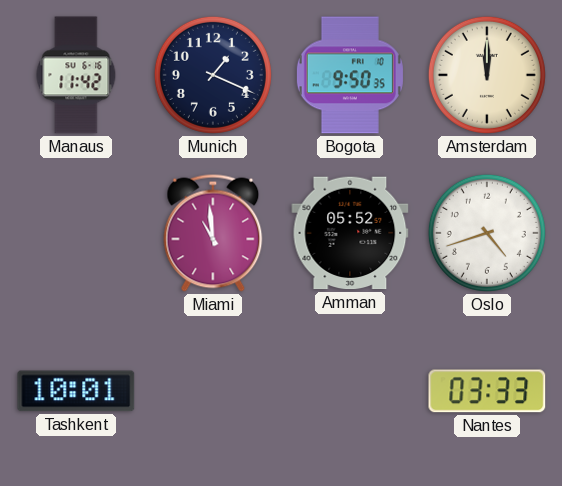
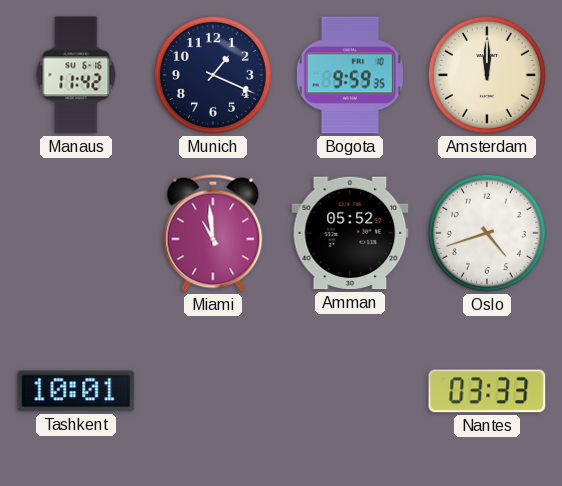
Bogota: 9:50 -> 9:59
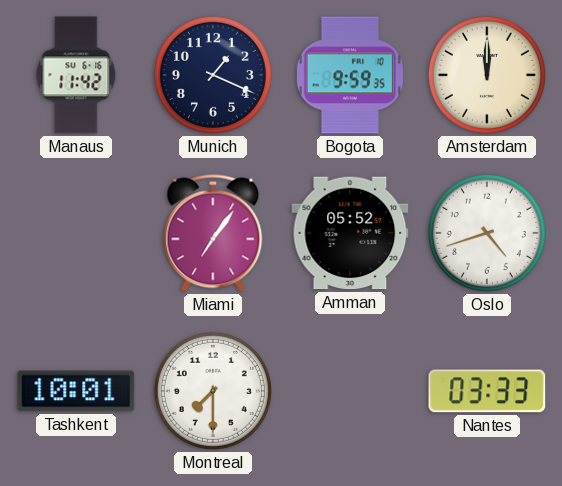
Miami: 10:59 -> 7:06
Montreal: none -> 7:30
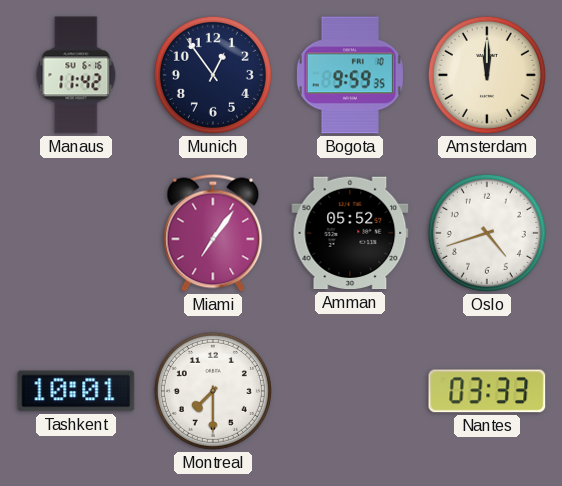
Munich: 1:19 -> 12:54
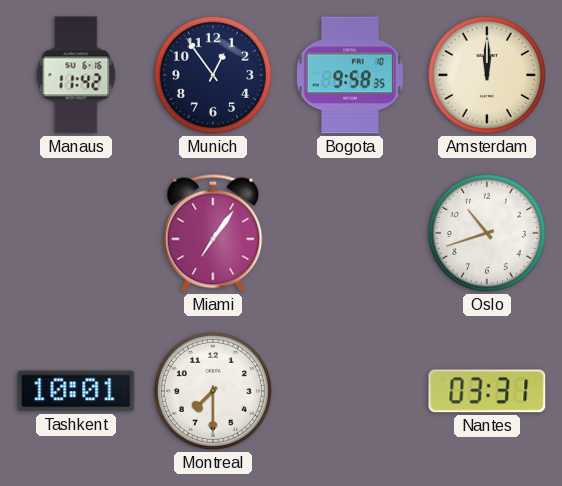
Bogota: 9:59 -> 9:58
Amman: 05:52 -> none
Oslo: 4:42 -> 10:42
Nantes: 03:33 -> 03:31
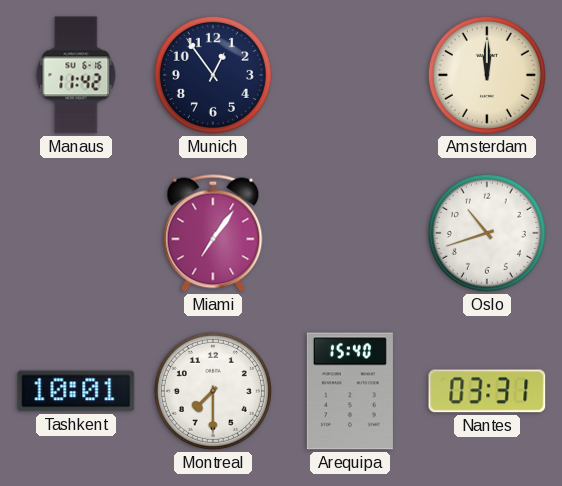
Bogota: 9:58 -> none
Arequipa: none -> 15:40
